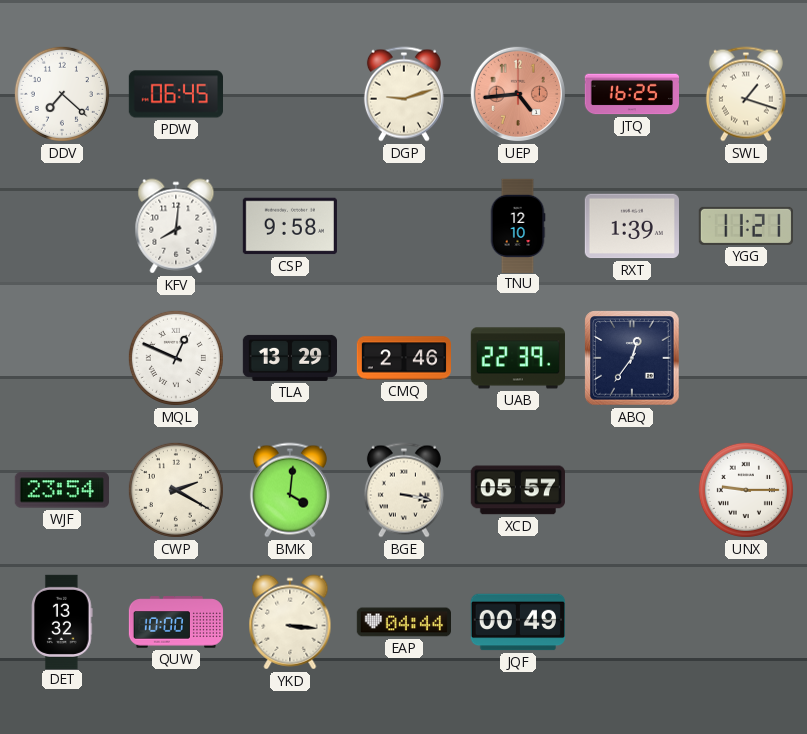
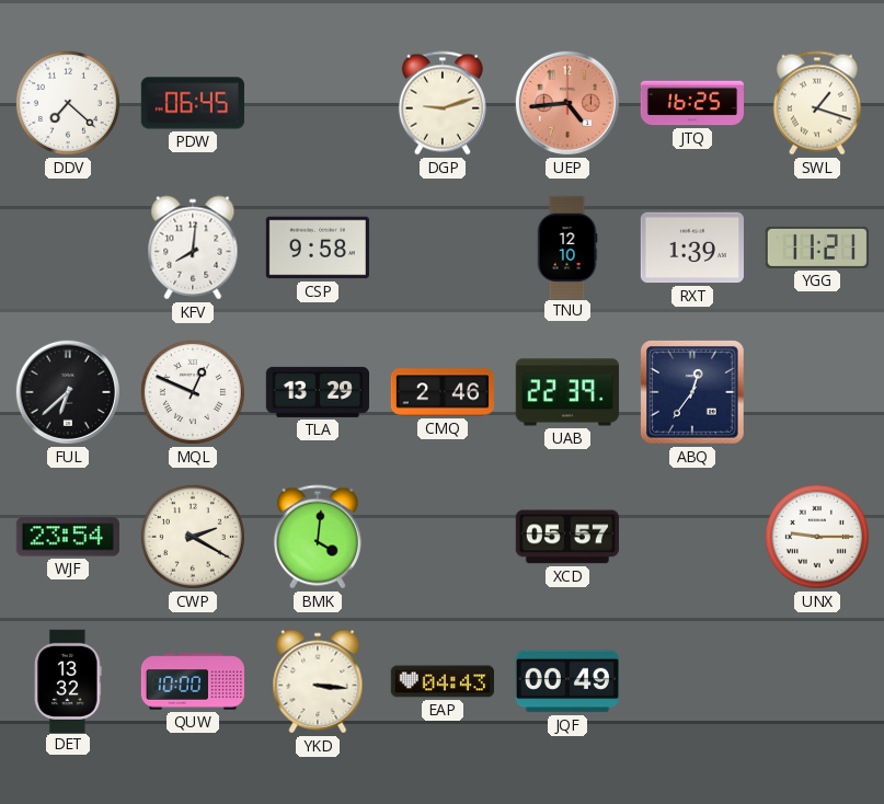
FUL: none -> 6:38
BGE: 3:17 -> none
EAP: 04:44 -> 04:43
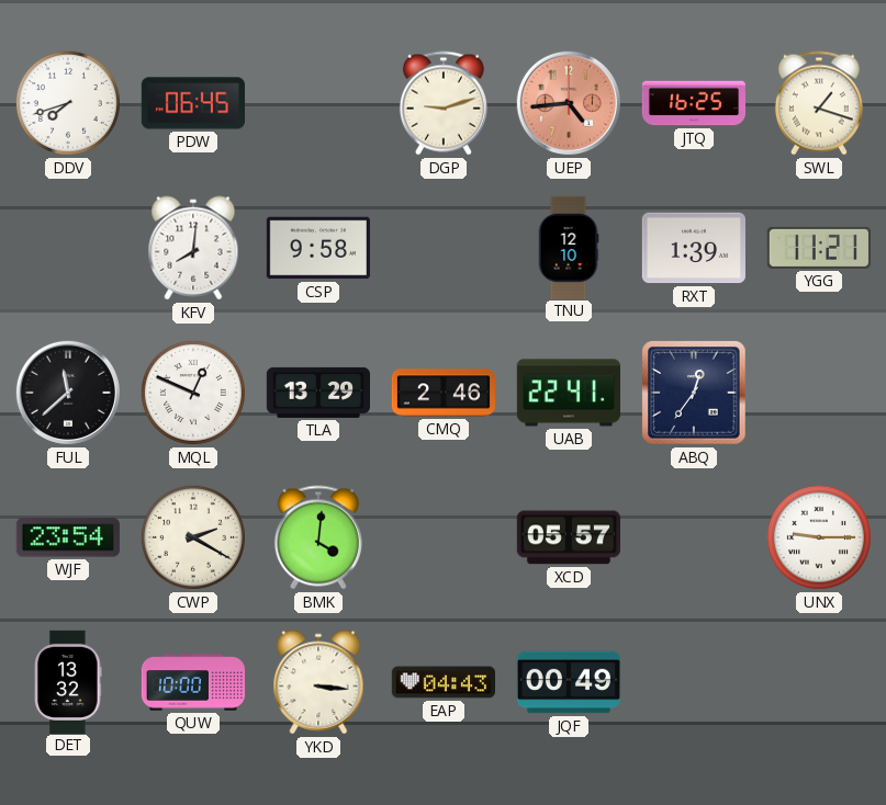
DDV: 7:22 -> 7:42
FUL: 6:38 -> 11:38
UAB: 22:39 -> 22:41
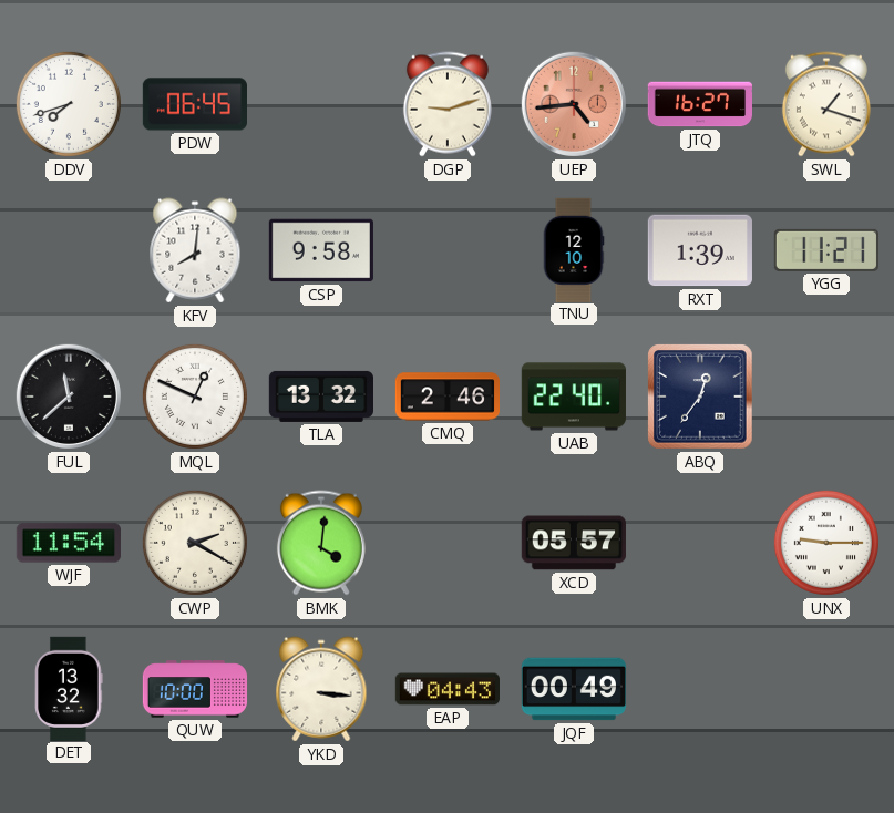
JTQ: 16:25 -> 16:27
TLA: 13:29 -> 13:32
UAB: 22:41 -> 22:40
WJF: 23:54 -> 11:54
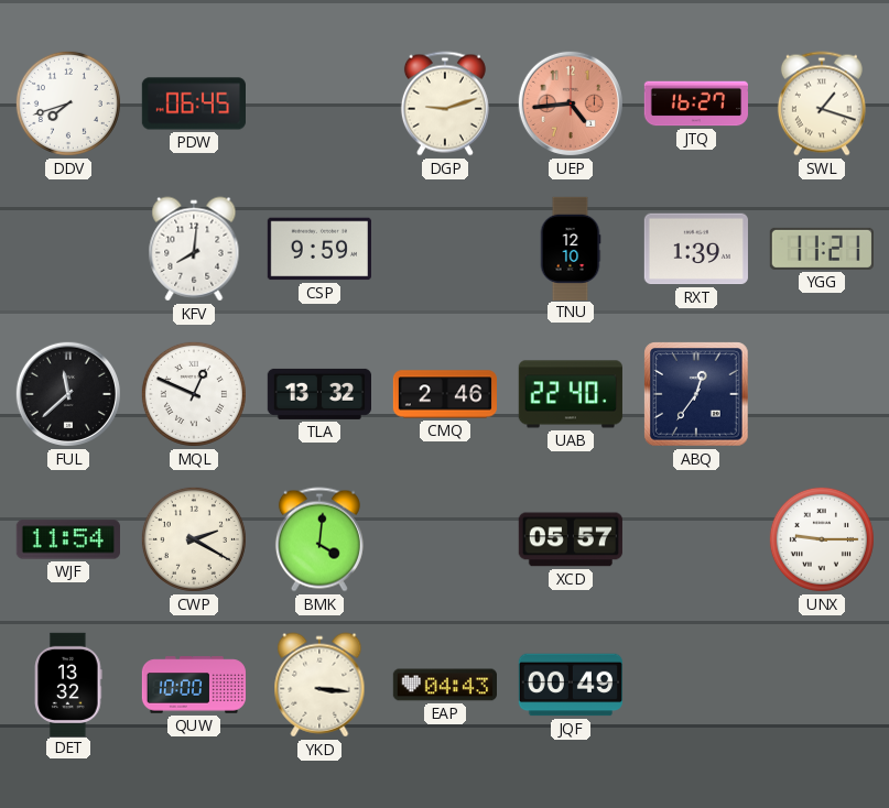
CSP: 9:58 -> 9:59
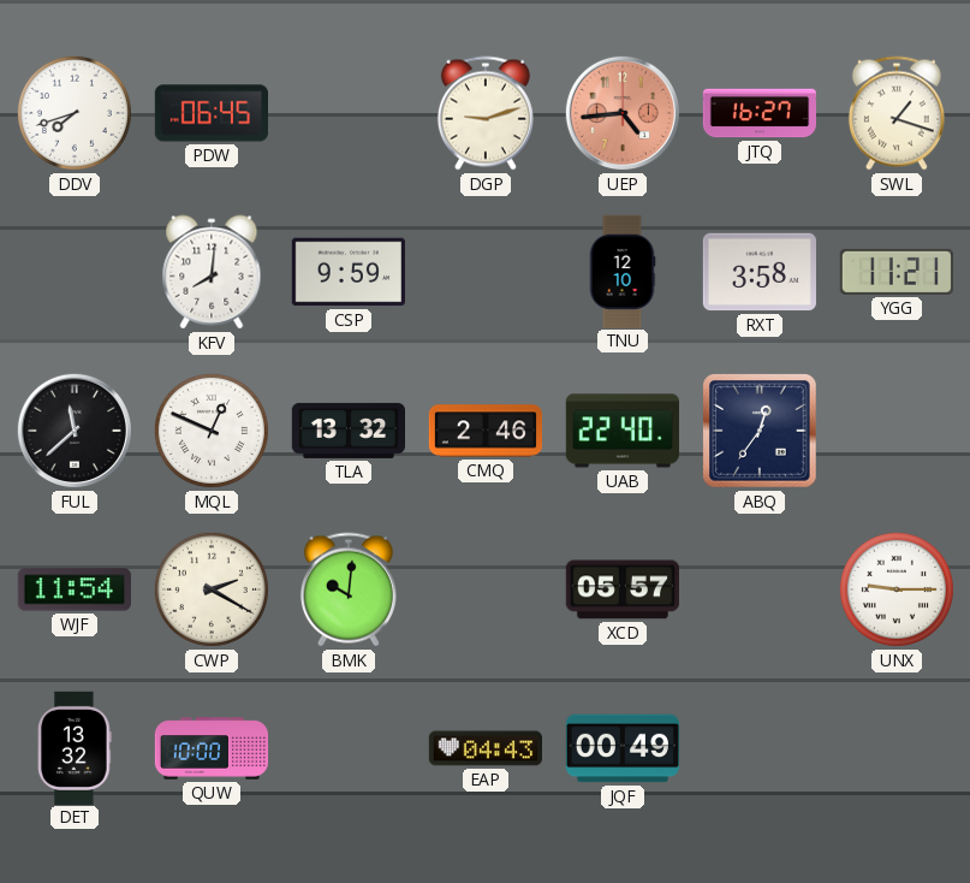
RXT: 1:39 -> 3:58
BMK: 4:01 -> 10:01
YKD: 3:16 -> none
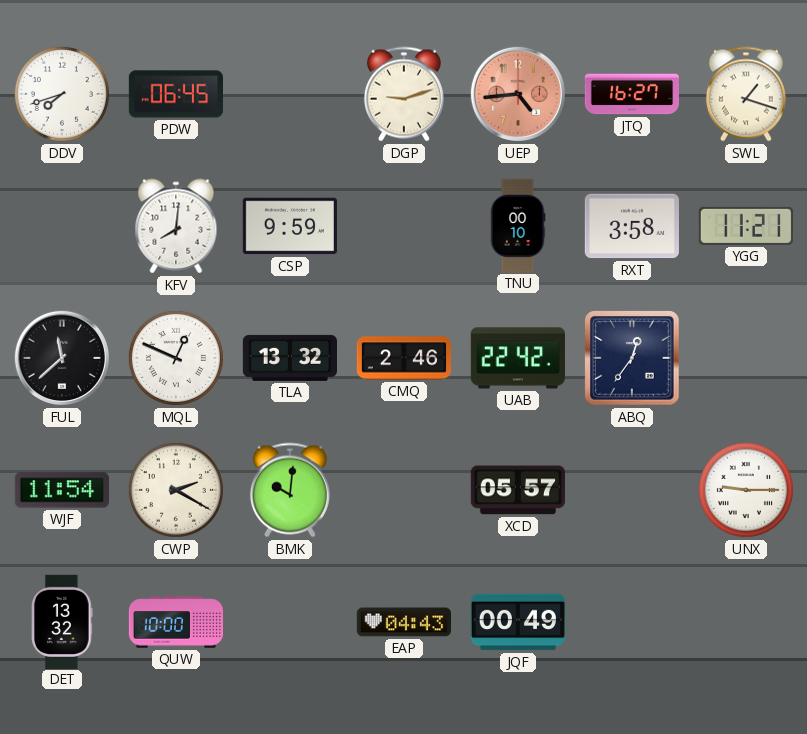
TNU: 12:10 -> 00:10
UAB: 22:40 -> 22:42
